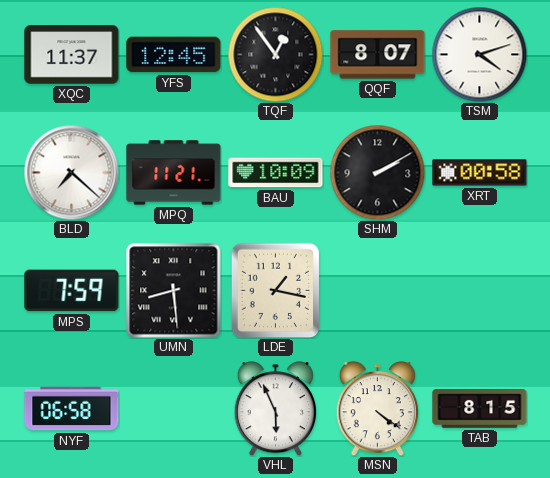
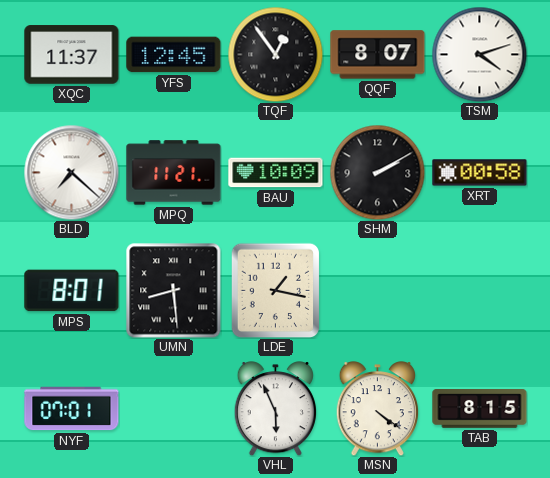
MPS: 7:59 -> 8:01
NYF: 06:58 -> 07:01
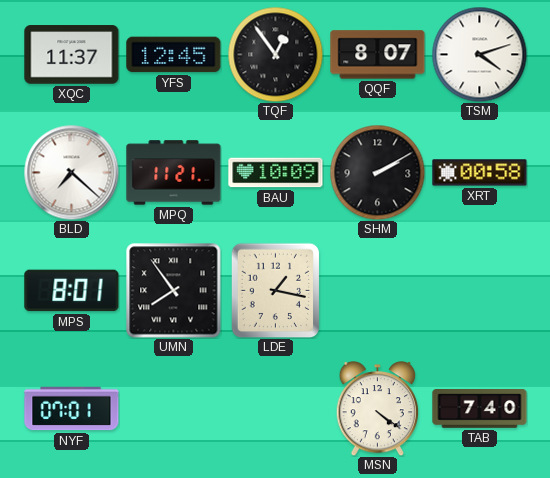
UMN: 8:29 -> 7:54
VHL: 5:56 -> none
TAB: 8:15 -> 7:40
